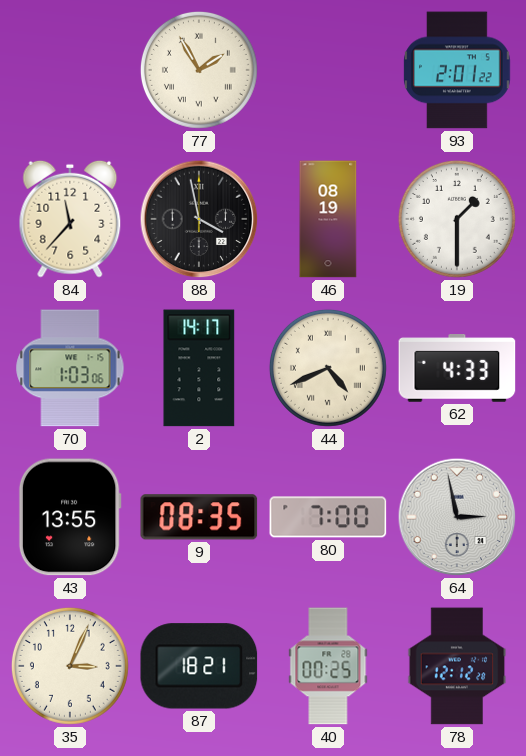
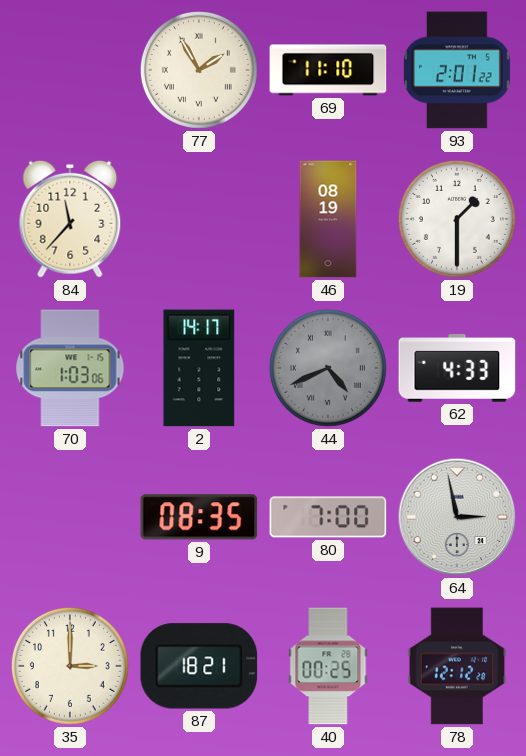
69: none -> 11:10
88: 3:58 -> none
44 dial: cream -> grey
43: 13:55 -> none
35: 3:04 -> 3:00
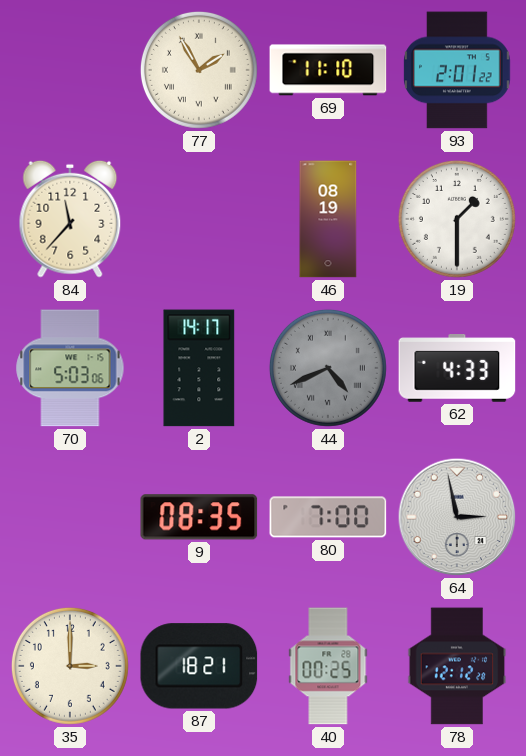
70: 1:03 -> 5:03
